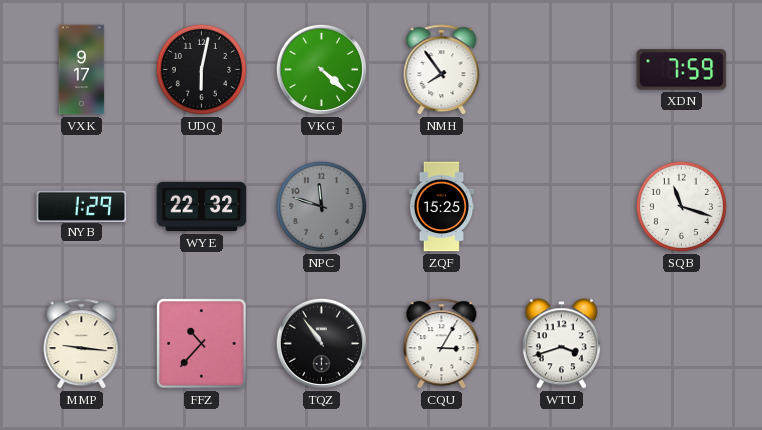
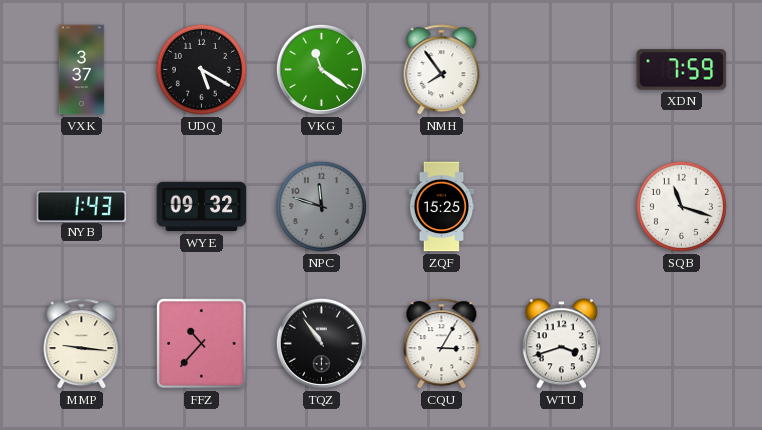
VXK: 9:17 -> 3:37
UDQ: 6:02 -> 5:20
VKG: 4:22 -> 11:21
NYB: 1:29 -> 1:43
WYE: 22:32 -> 09:32
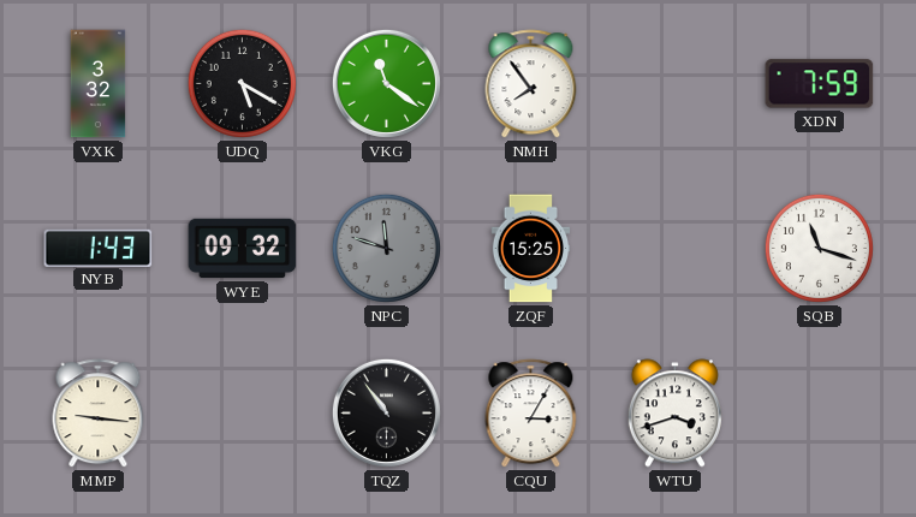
VXK: 3:37 -> 3:32
FFZ: 10:37 -> none
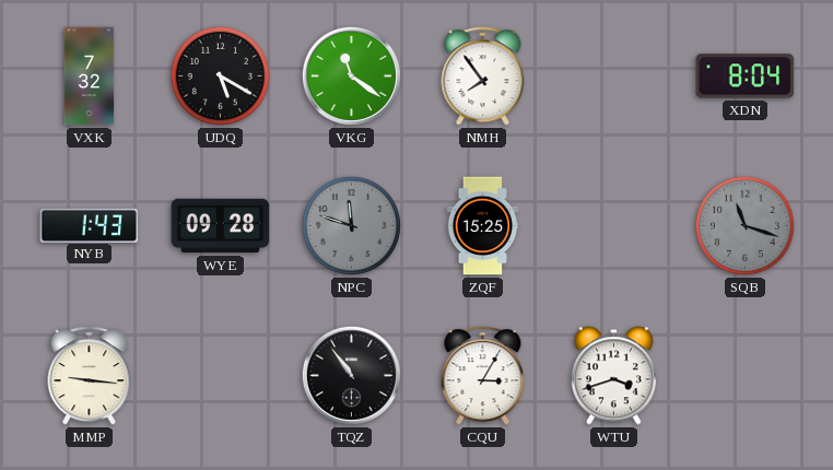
VXK: 3:32 -> 7:32
XDN: 7:59 -> 8:04
WYE: 09:32 -> 09:28
SQB dial: white -> grey
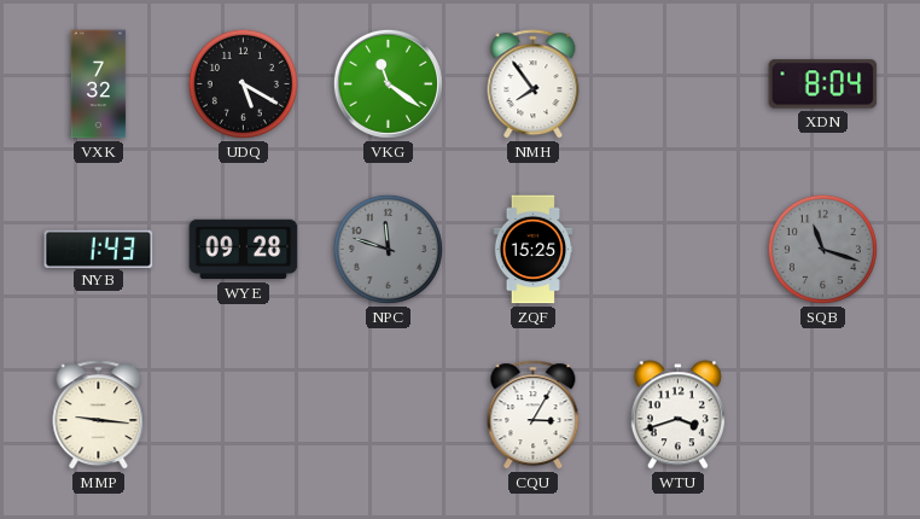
TQZ: 10:54 -> none
